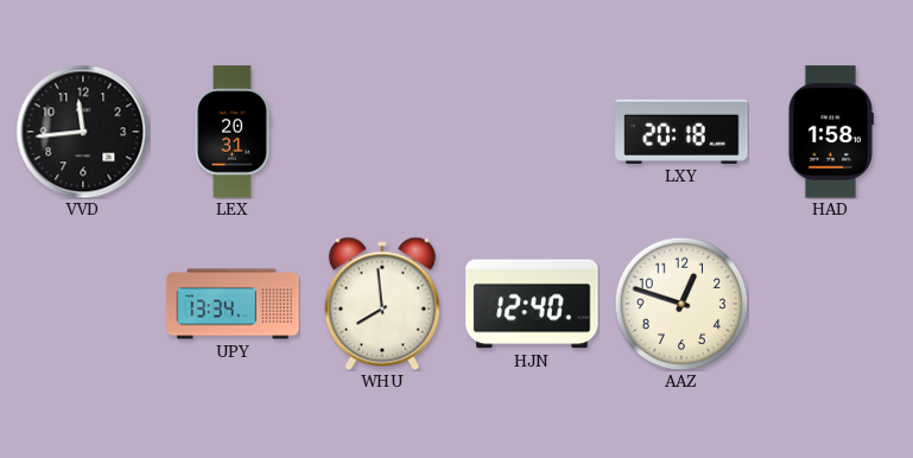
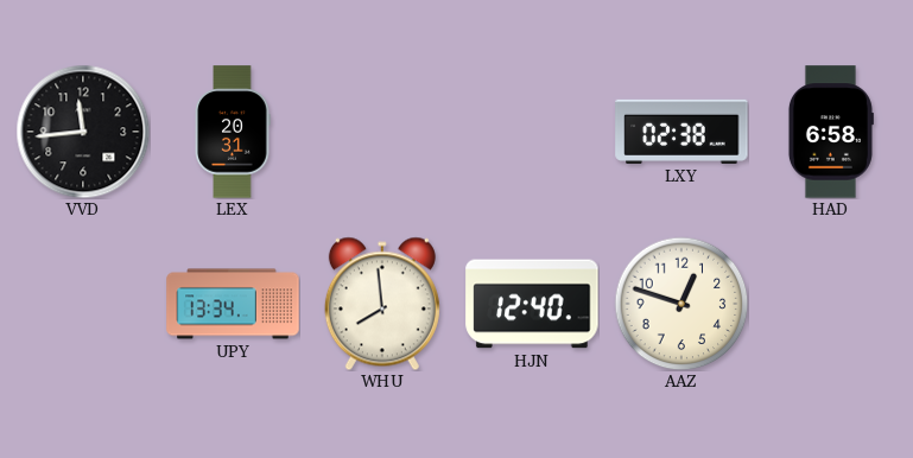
LXY: 20:18 -> 02:38
HAD: 1:58 -> 6:58
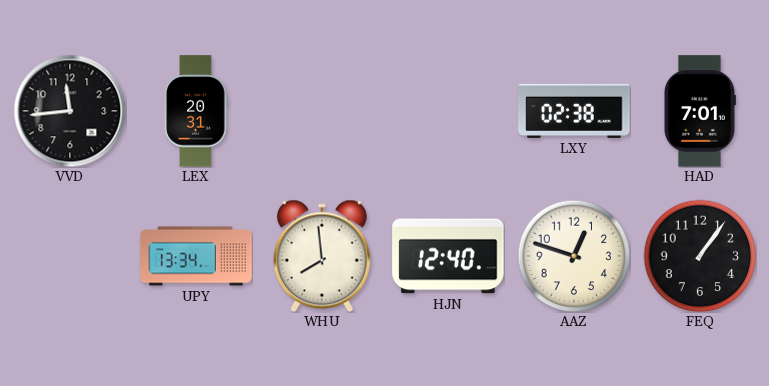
HAD: 6:58 -> 7:01
FEQ: none -> 1:06
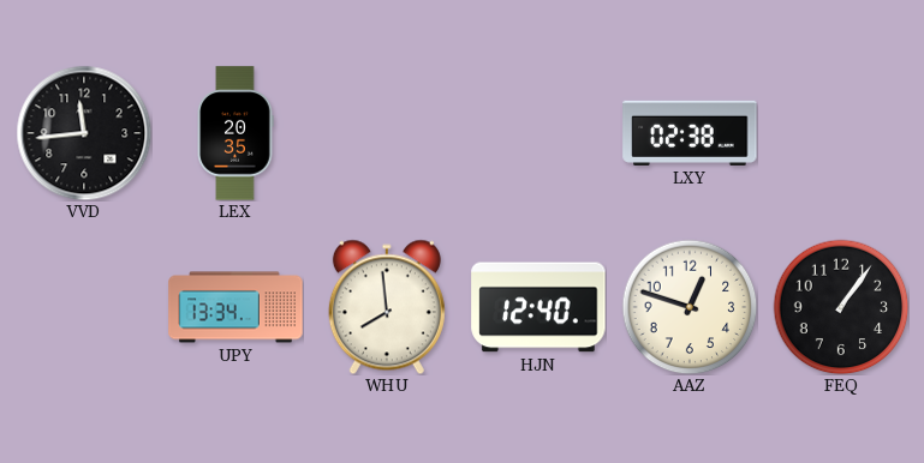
LEX: 20:31 -> 20:35
HAD: 7:01 -> none
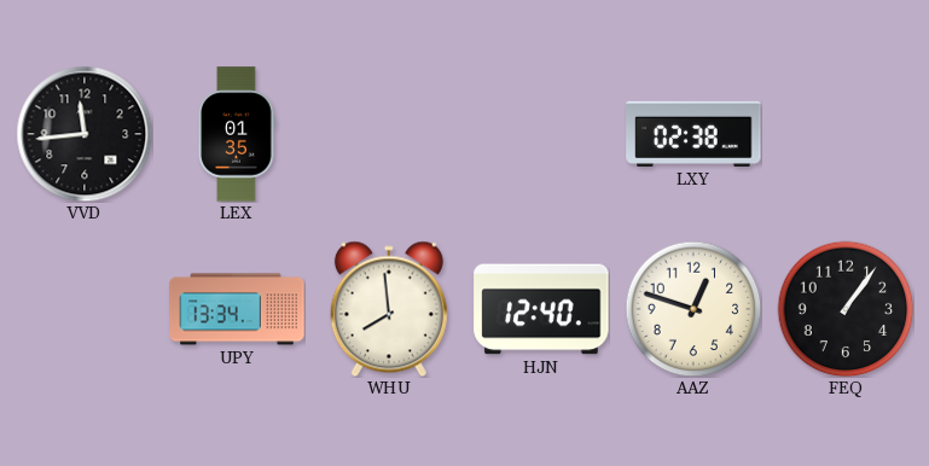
LEX: 20:35 -> 01:35
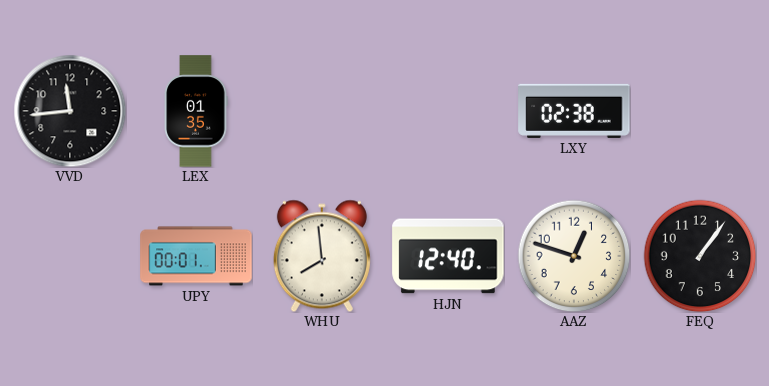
UPY: 13:34 -> 00:01
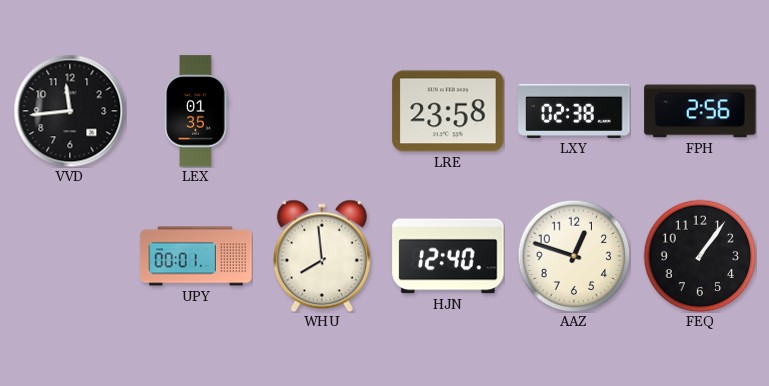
LRE: none -> 23:58
FPH: none -> 2:56
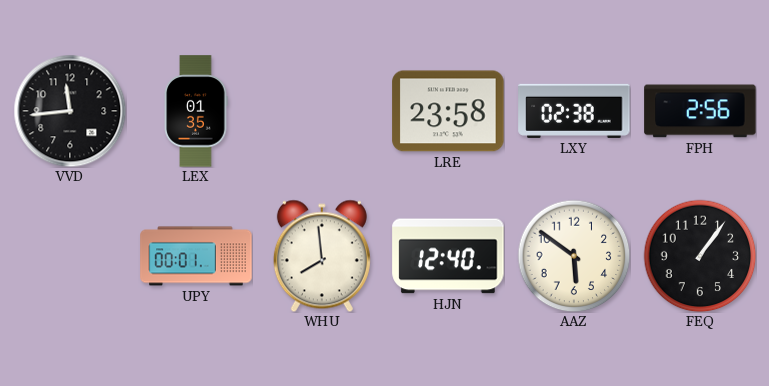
AAZ: 12:48 -> 5:51
